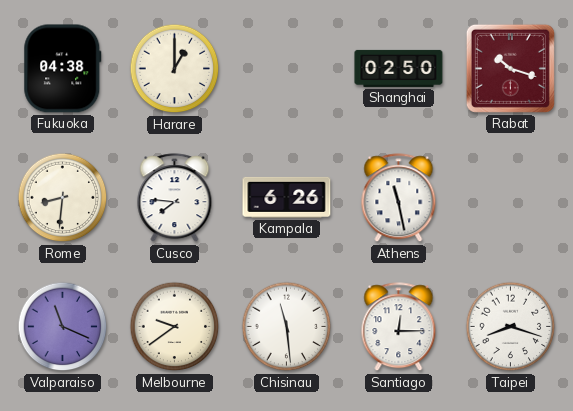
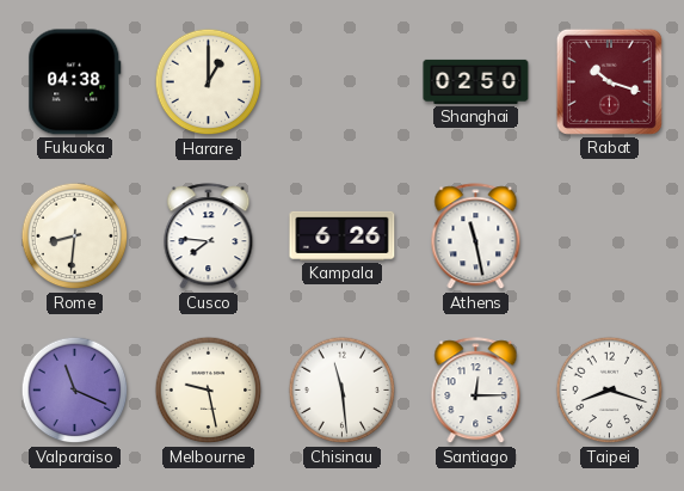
Melbourne: 9:39 -> 9:28
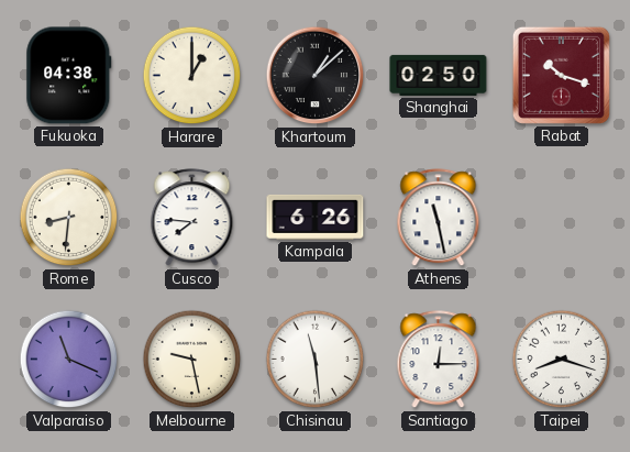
Khartoum: none -> 1:08
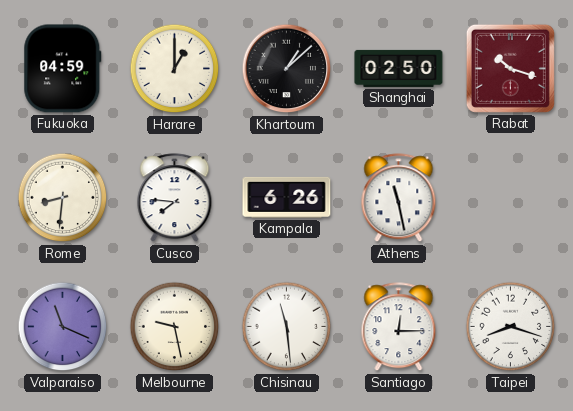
Fukuoka: 04:38 -> 04:59
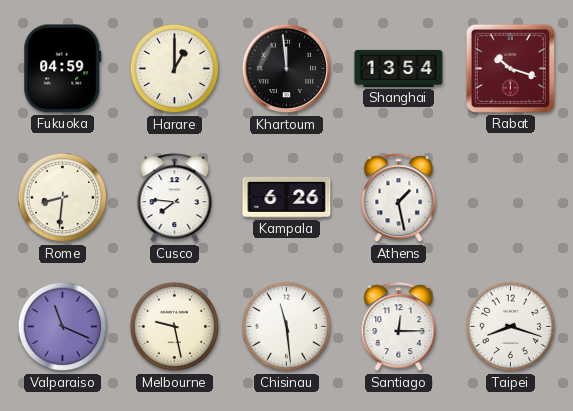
Khartoum: 1:08 -> 11:59
Shanghai: 02:50 -> 13:54
Athens: 11:28 -> 1:28
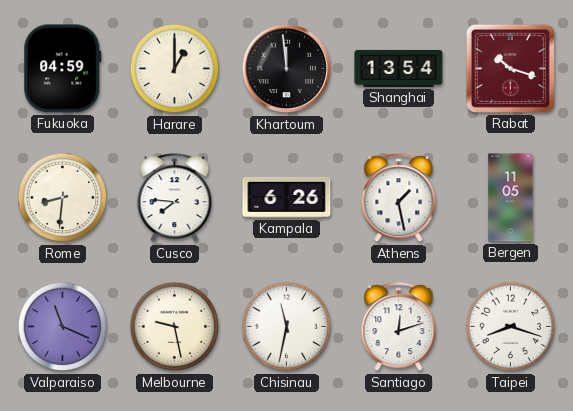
Bergen: none -> 11:05
Chisinau: 11:29 -> 11:32
Santiago: 12:15 -> 12:12
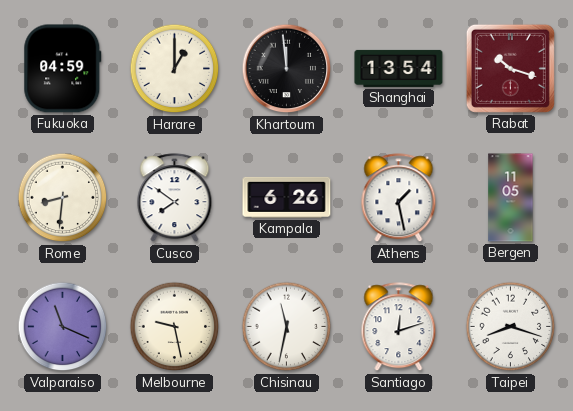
Cusco: 7:46 -> 7:51
